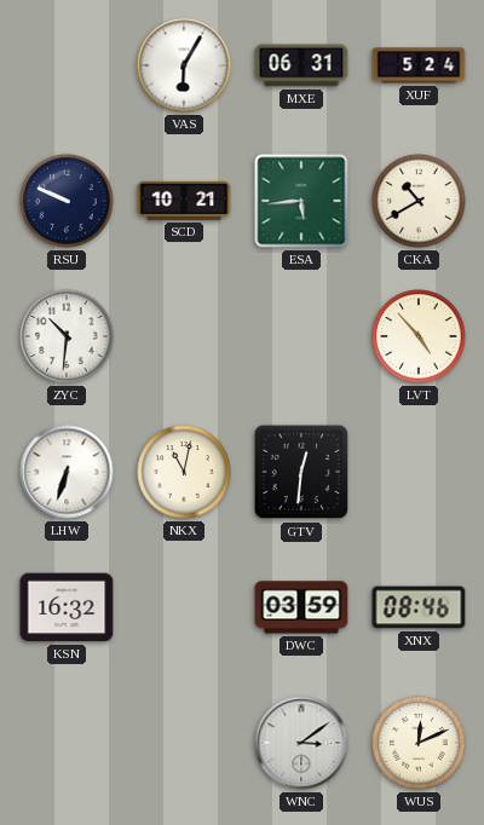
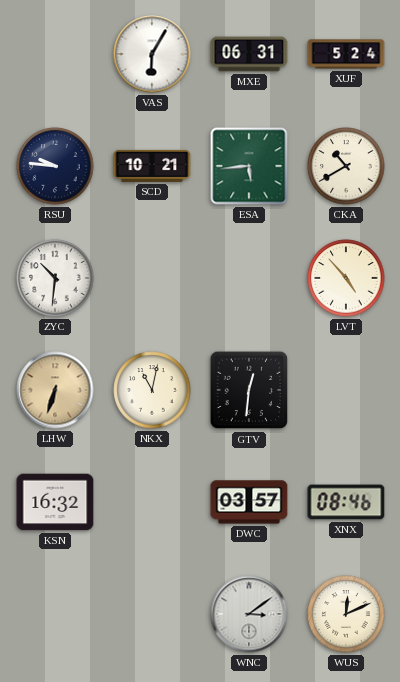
RSU: 9:49 -> 9:46
LHW dial: white -> champagne
DWC: 03:59 -> 03:57
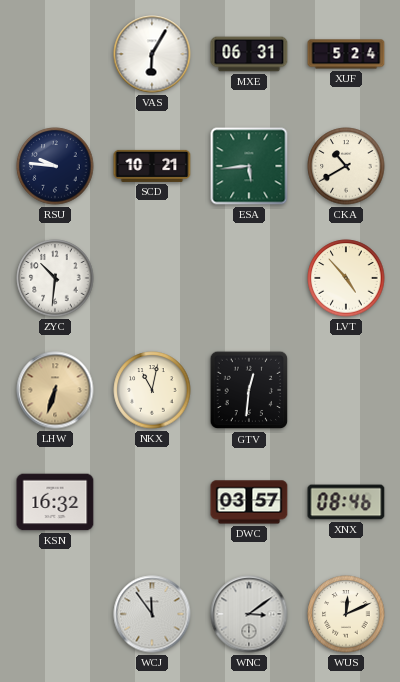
WCJ: none -> 11:54
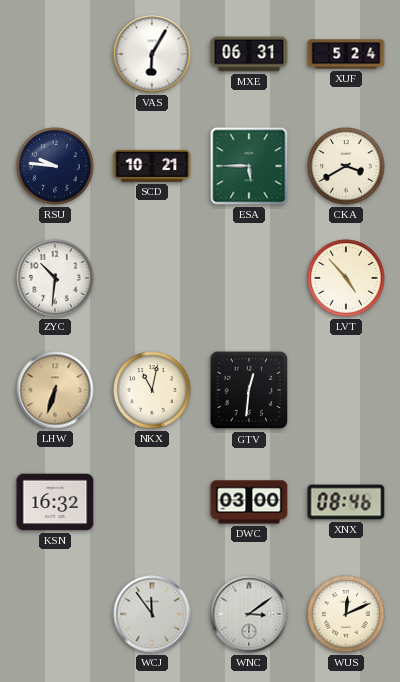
ESA: 5:44 -> 5:45
CKA: 10:40 -> 3:40
DWC: 03:57 -> 03:00
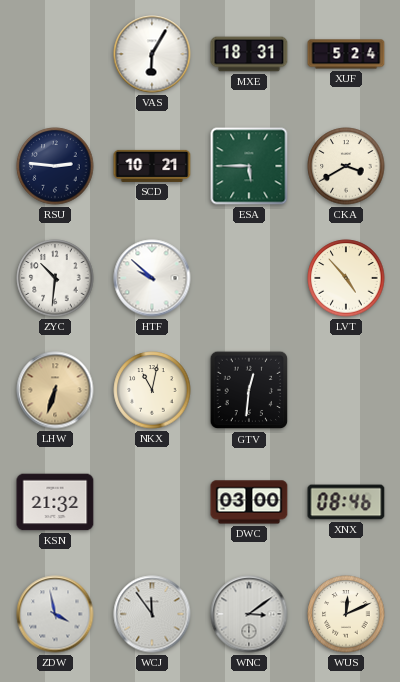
MXE: 06:31 -> 18:31
RSU: 9:46 -> 2:46
HTF: none -> 9:52
KSN: 16:32 -> 21:32
ZDW: none -> 3:58
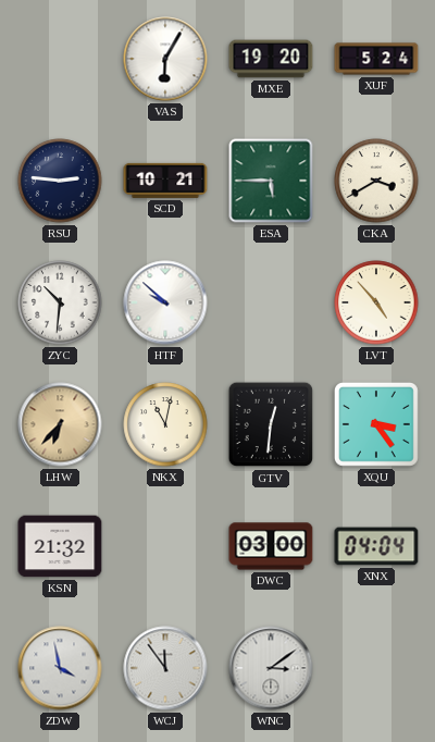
MXE: 18:31 -> 19:20
LHW: 6:33 -> 6:37
XQU: none -> 3:24
XNX: 08:46 -> 04:04
WUS: 12:11 -> none
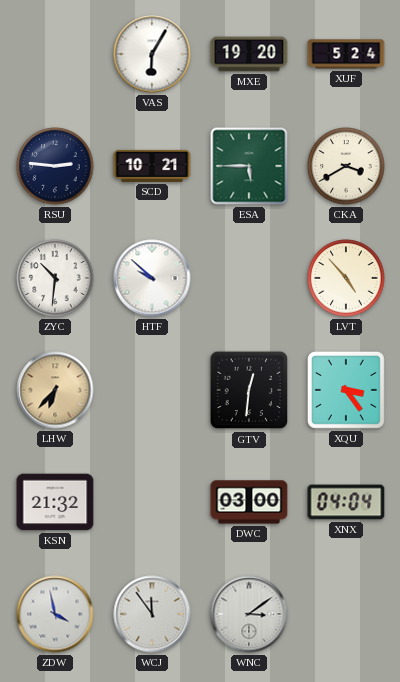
NKX: 11:02 -> none
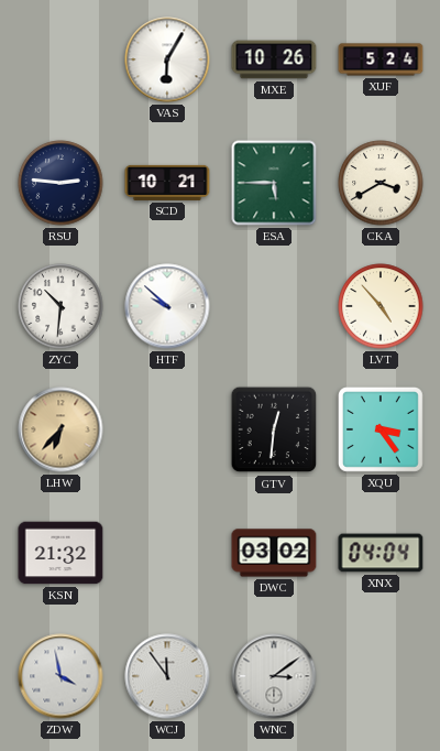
MXE: 19:20 -> 10:26
DWC: 03:00 -> 03:02
